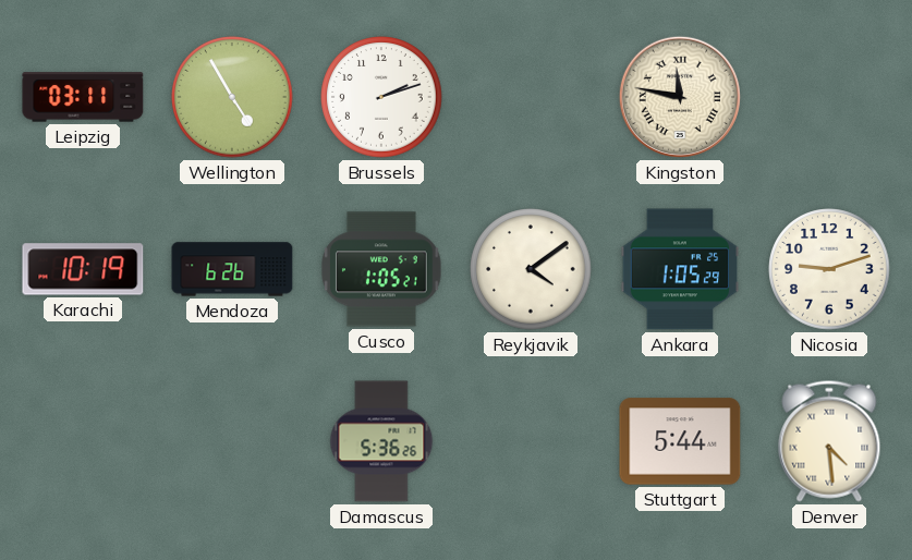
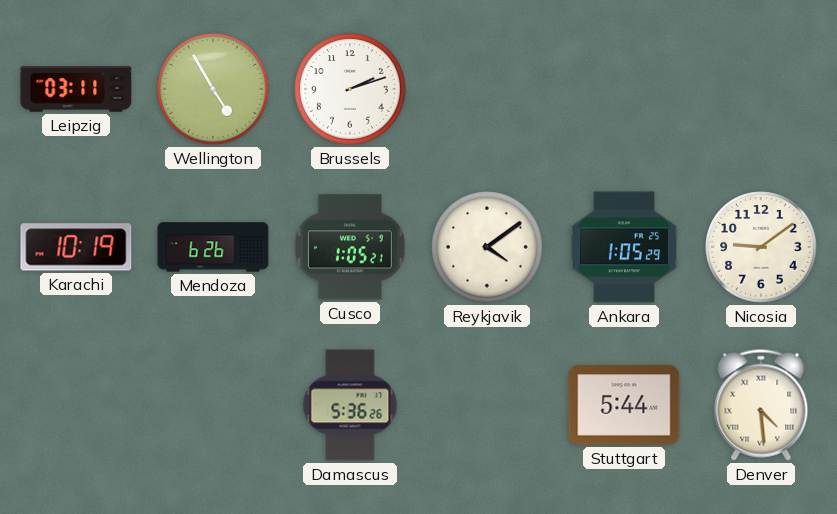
Kingston: 11:47 -> none
Nicosia: 9:12 -> 9:09
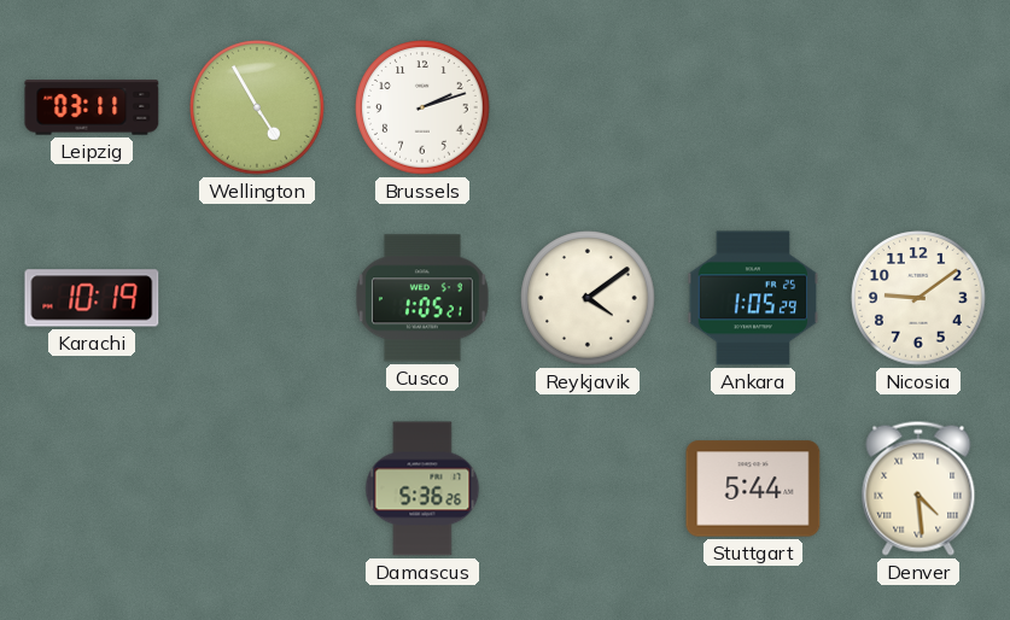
Mendoza: 6:26 -> none
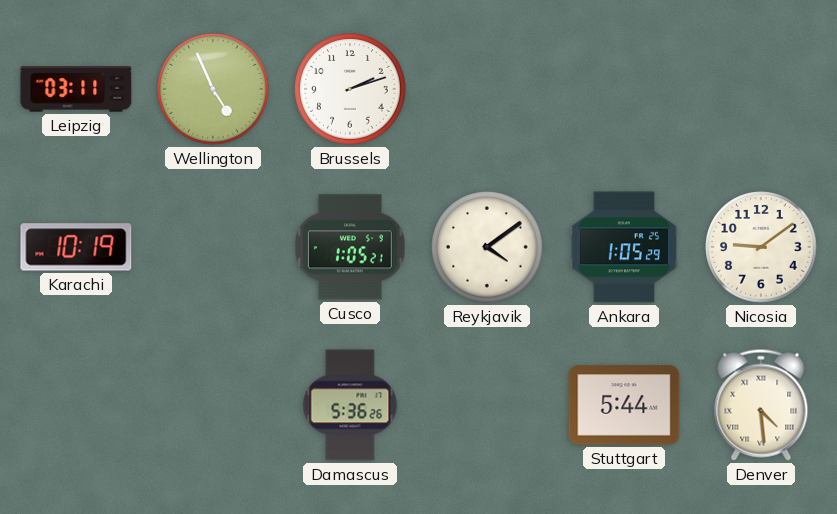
Wellington: 4:55 -> 4:56
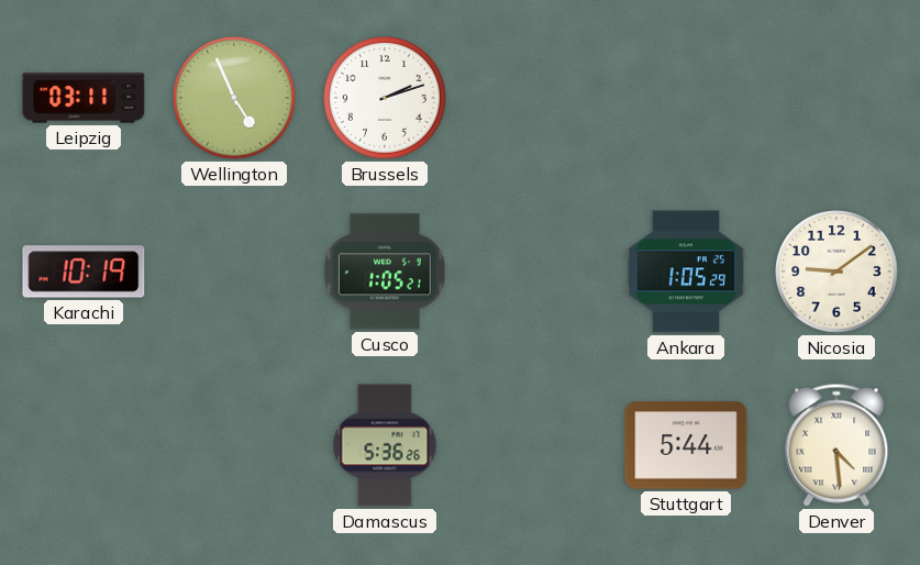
Reykjavik: 4:09 -> none
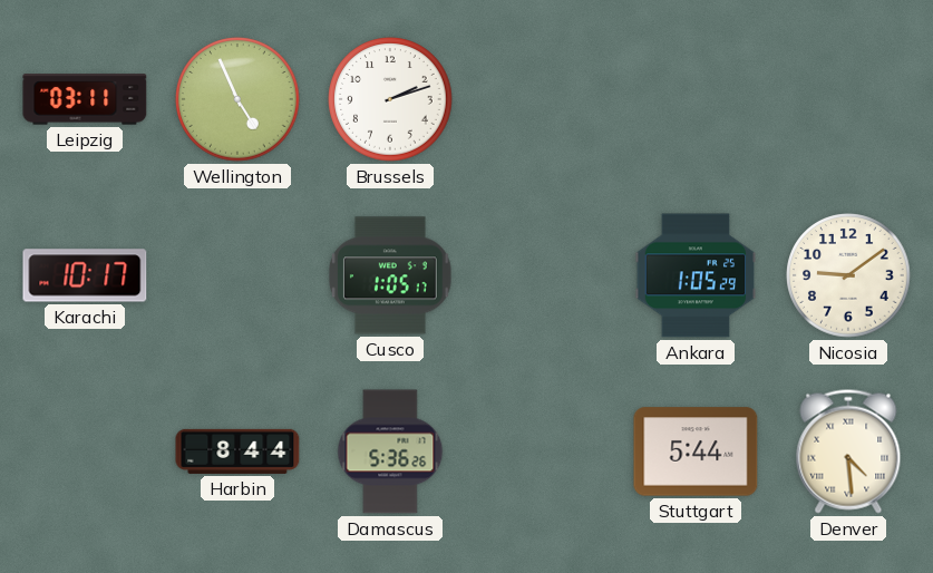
Karachi: 10:19 -> 10:17
Cusco: 1:05:21 -> 1:05:17
Harbin: none -> 8:44
